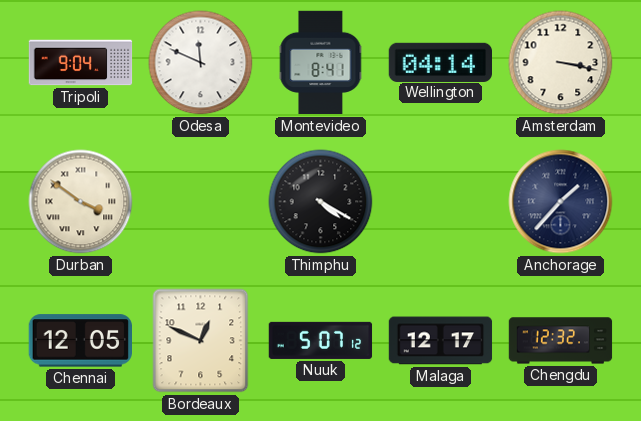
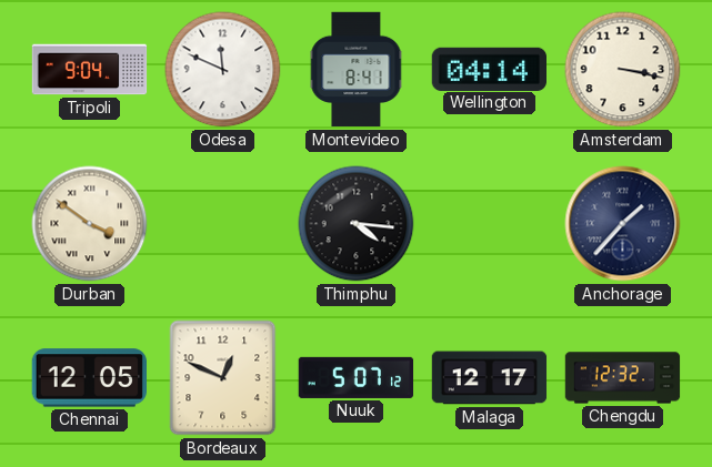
Thimphu: 4:20 -> 4:16
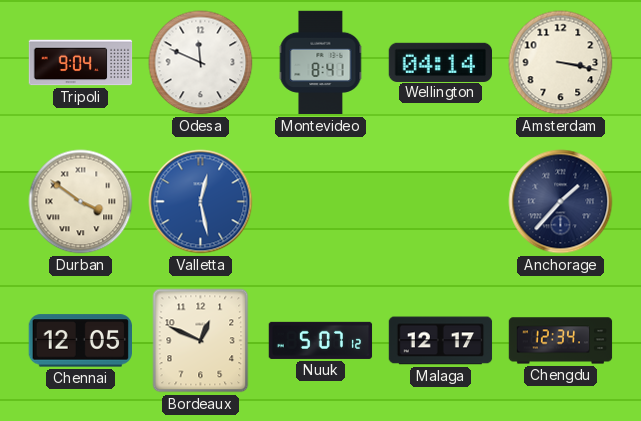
Valletta: none -> 12:28
Thimphu: 4:16 -> none
Chengdu: 12:32 -> 12:34
